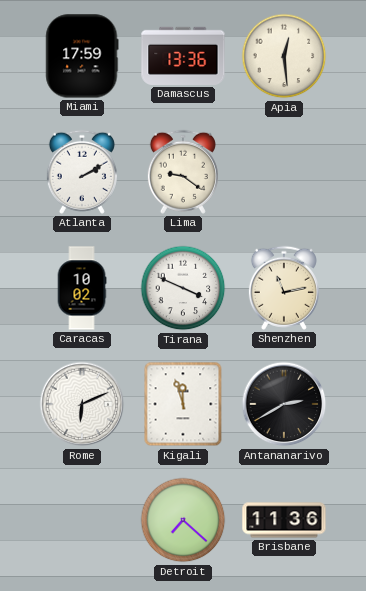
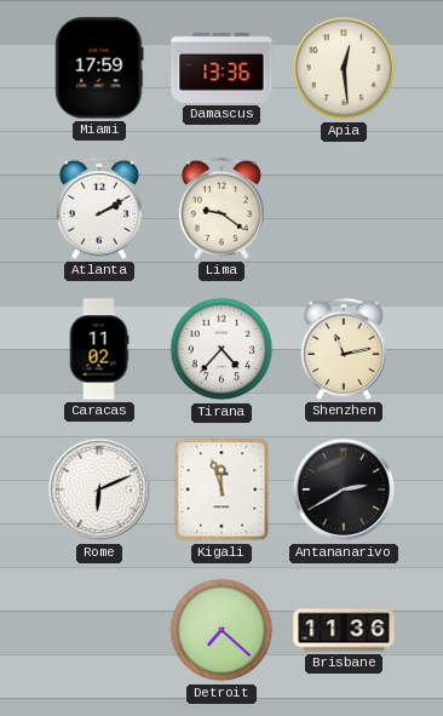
Caracas: 10:02 -> 11:02
Tirana: 3:49 -> 4:37
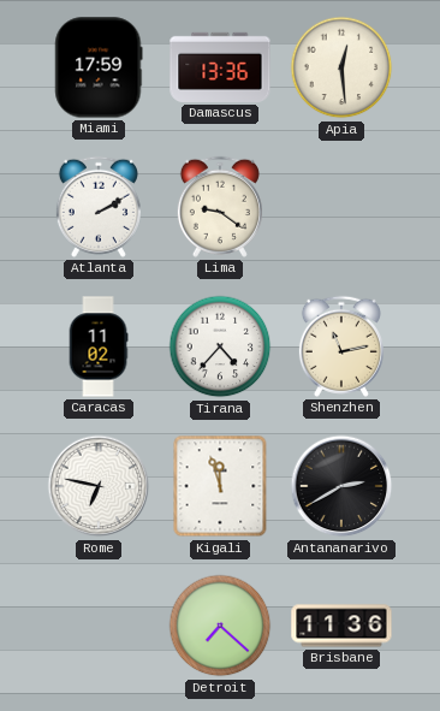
Rome: 6:11 -> 6:47
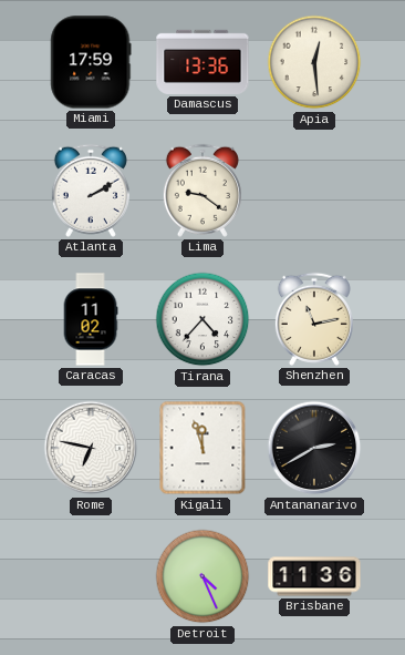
Detroit: 7:22 -> 4:26
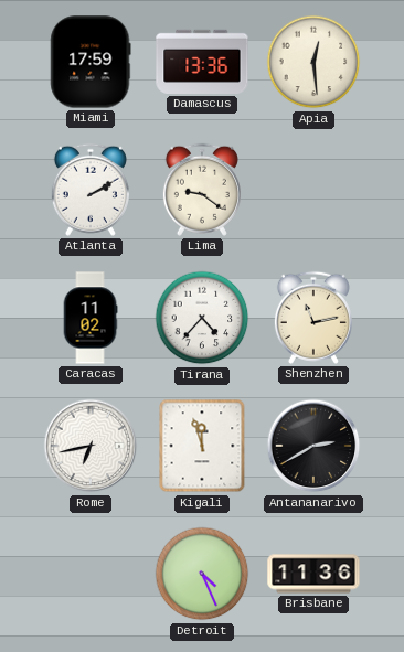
Rome: 6:47 -> 6:43
